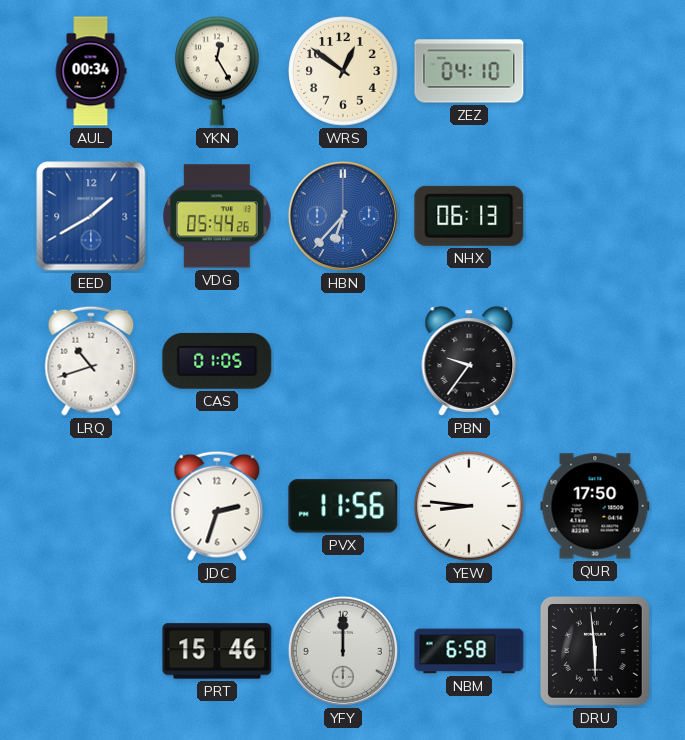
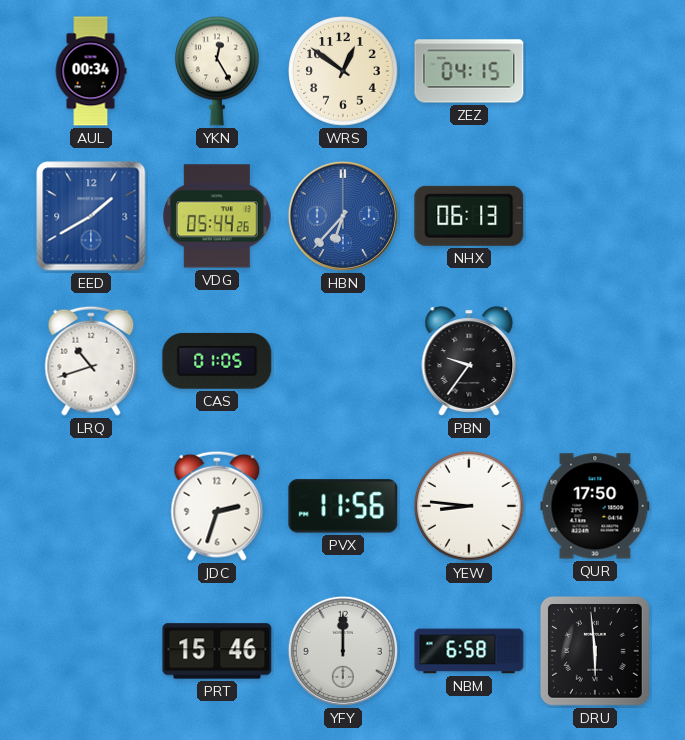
ZEZ: 04:10 -> 04:15
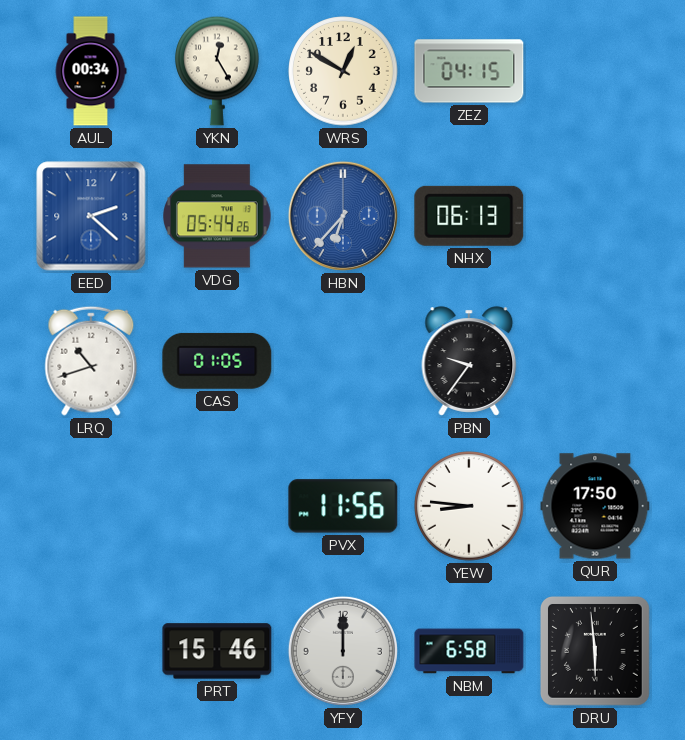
WRS: 12:51 -> 12:50
EED: 1:40 -> 2:22
JDC: 2:33 -> none
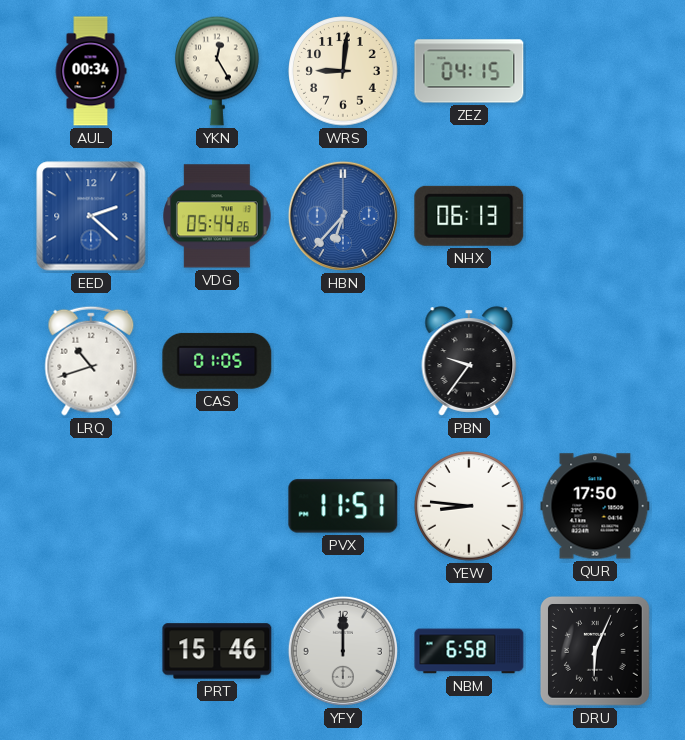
WRS: 12:50 -> 9:01
PVX: 11:56 -> 11:51
DRU: 5:59 -> 6:04
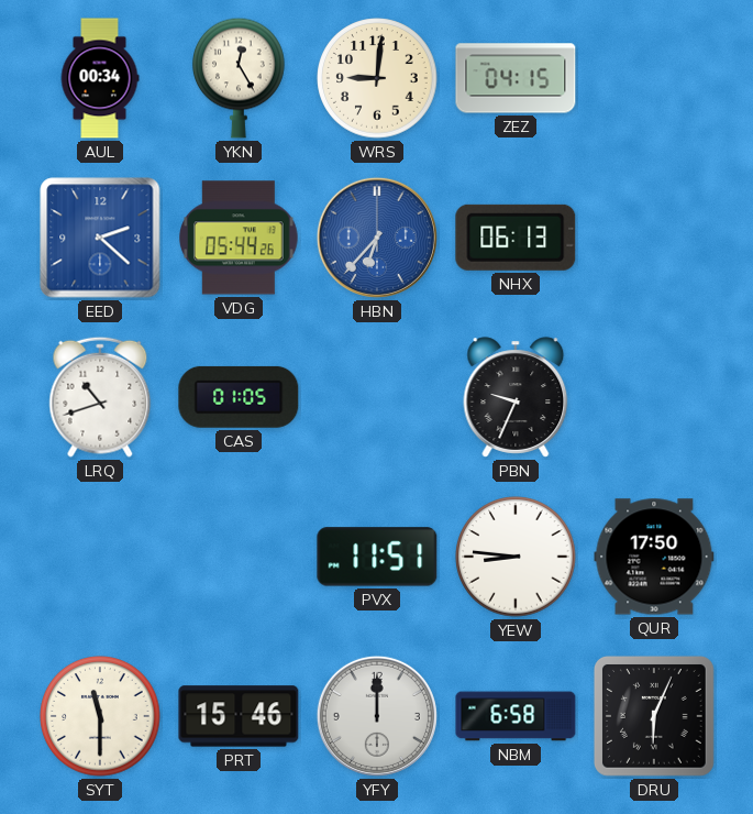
PBN: 9:36 -> 9:34
SYT: none -> 11:30
